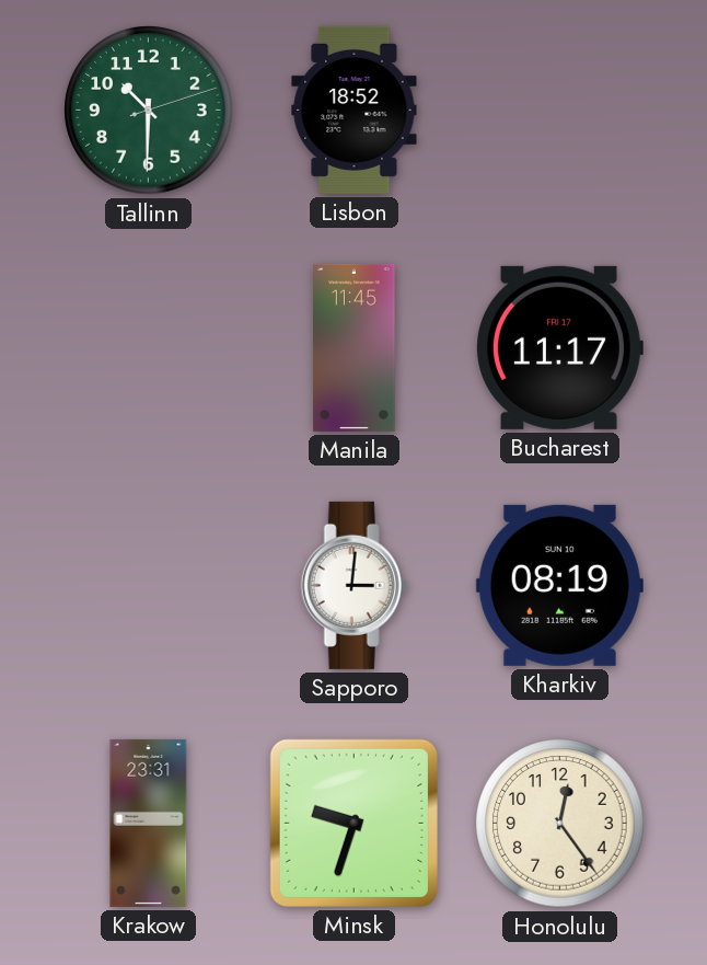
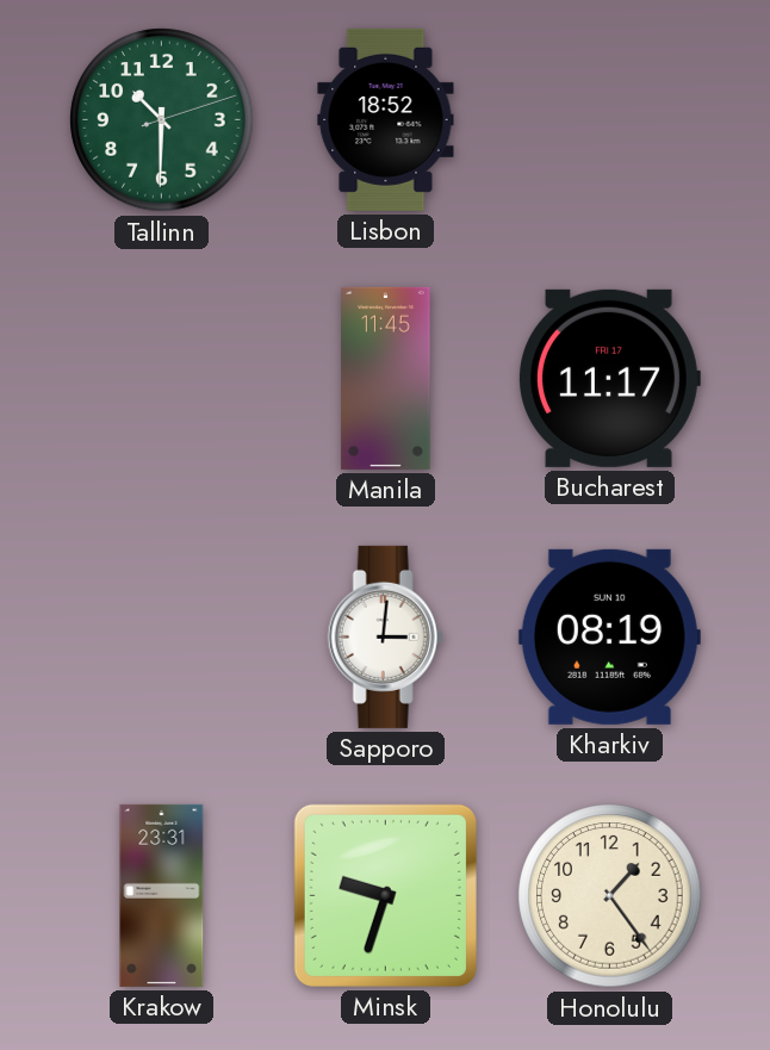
Honolulu: 12:24 -> 1:24
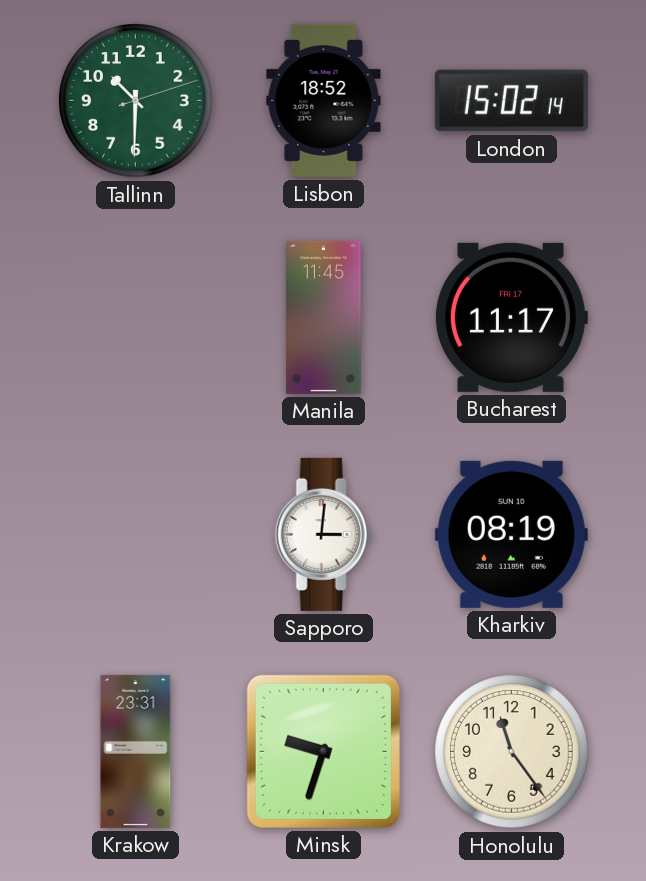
London: none -> 15:02
Honolulu: 1:24 -> 11:24
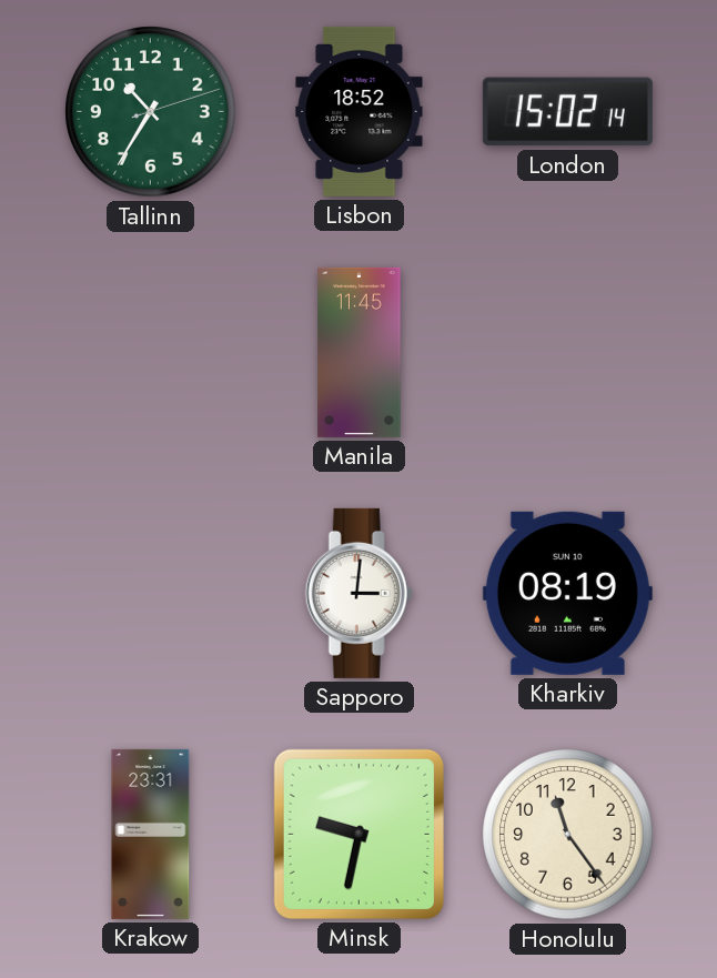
Tallinn: 10:30 -> 10:35
Bucharest: 11:17 -> none
Minsk: 9:33 -> 9:32
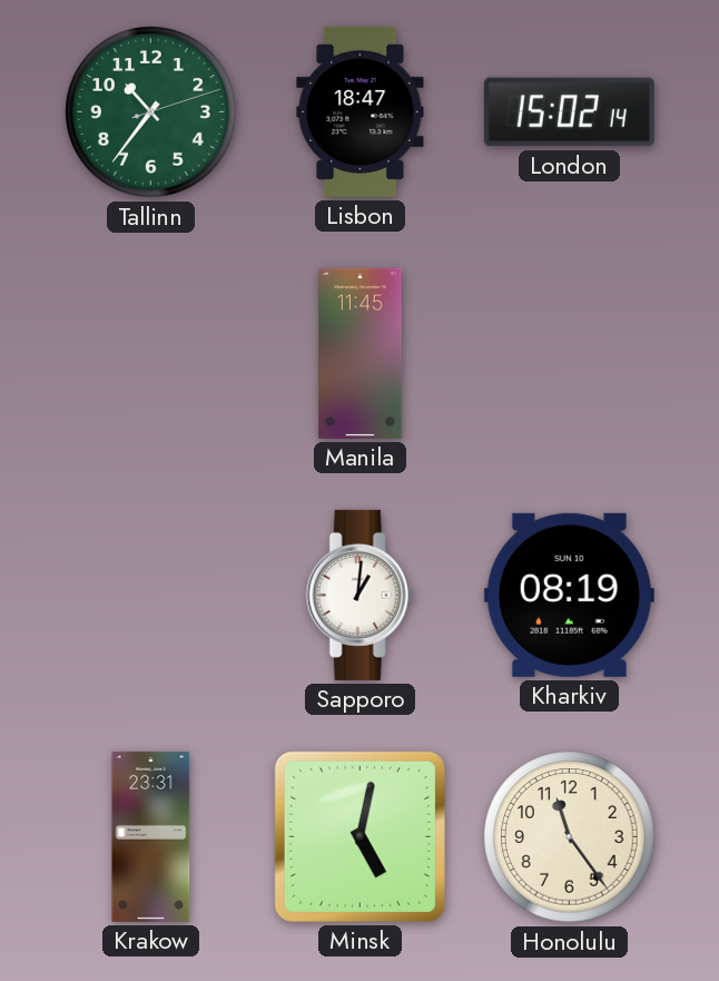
Tallinn: 10:35 -> 10:36
Lisbon: 18:52 -> 18:47
Sapporo: 3:01 -> 1:01
Minsk: 9:32 -> 5:02
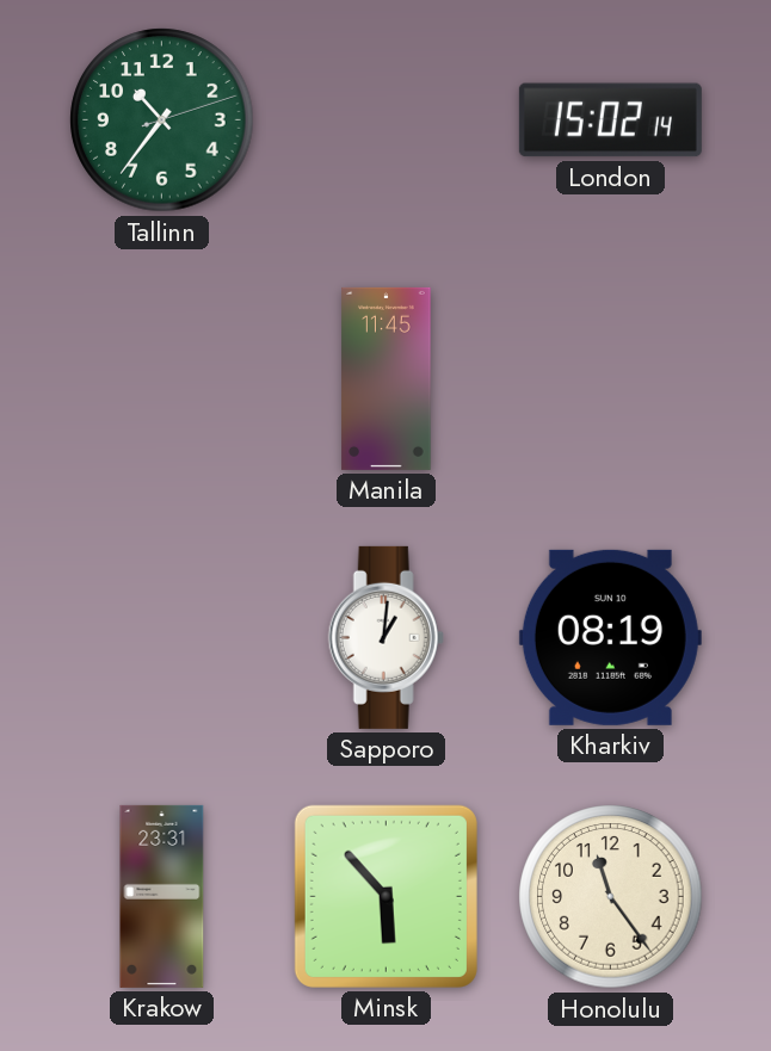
Lisbon: 18:47 -> none
Minsk: 5:02 -> 5:53
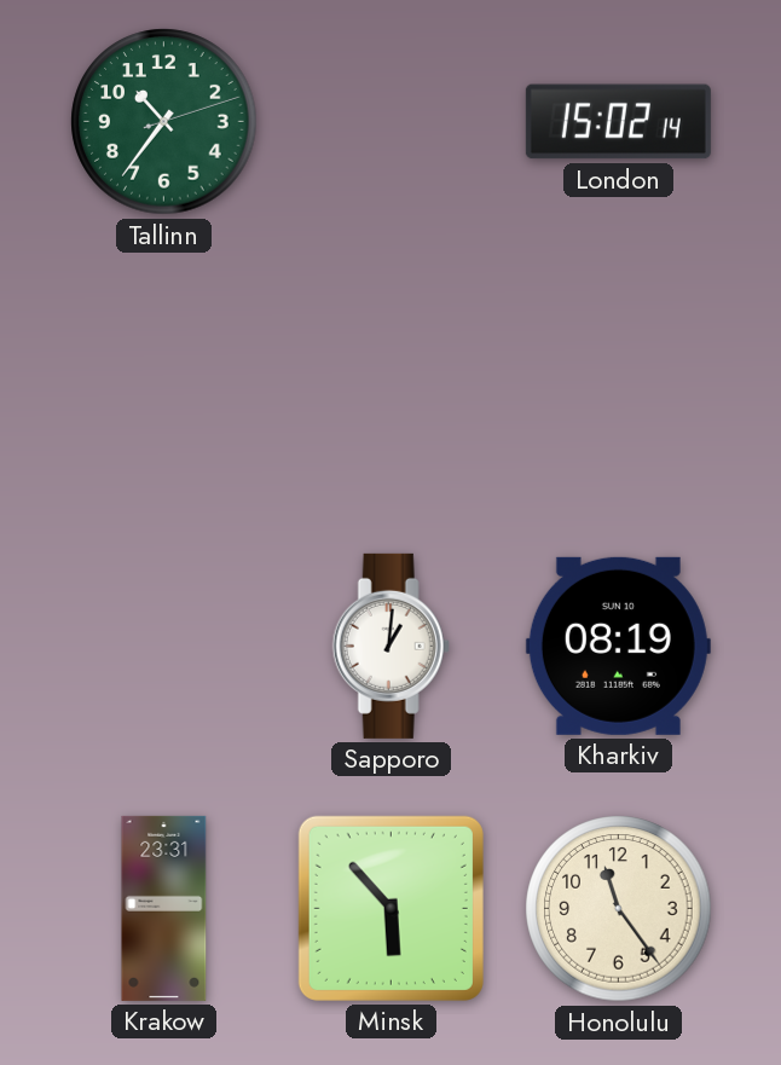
Manila: 11:45 -> none
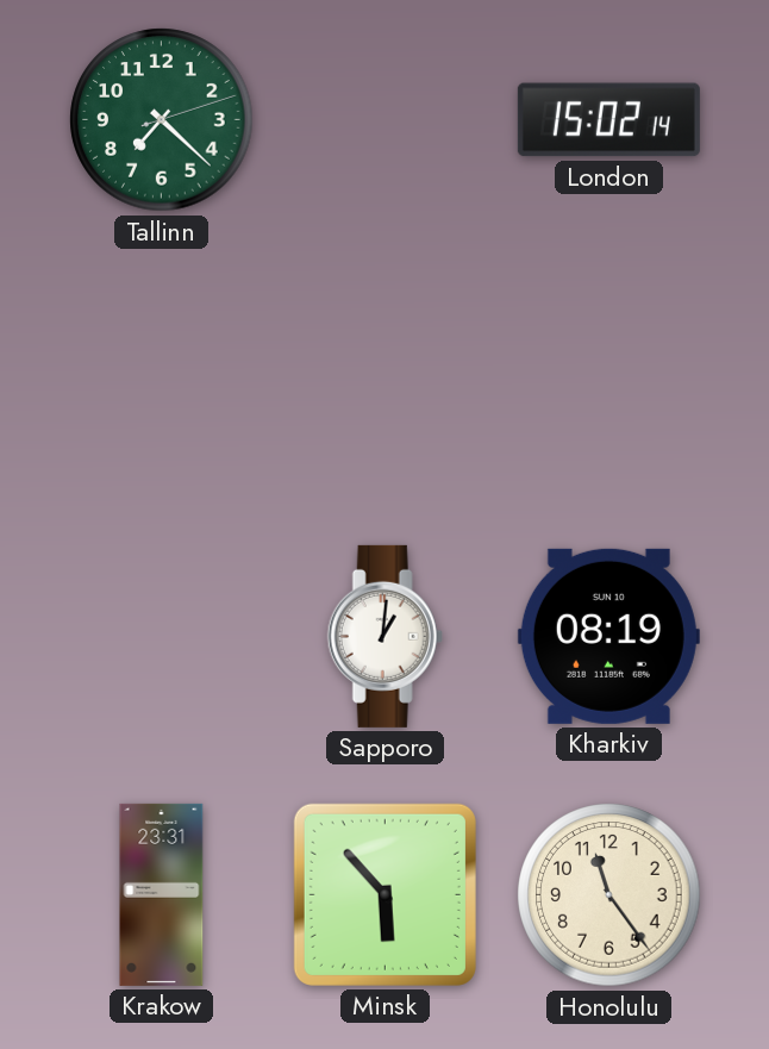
Tallinn: 10:36 -> 7:22
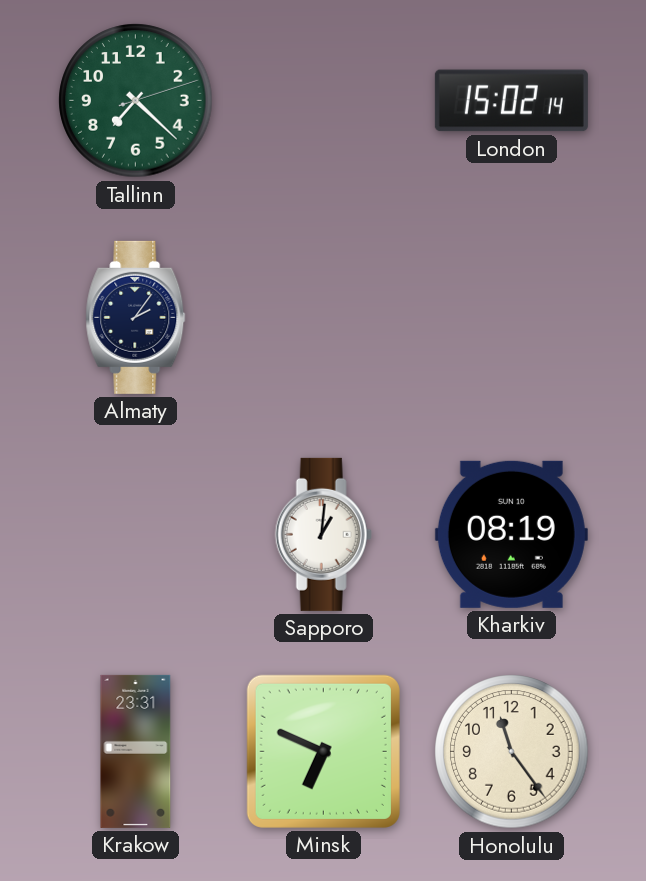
Almaty: none -> 2:06
Minsk: 5:53 -> 6:49
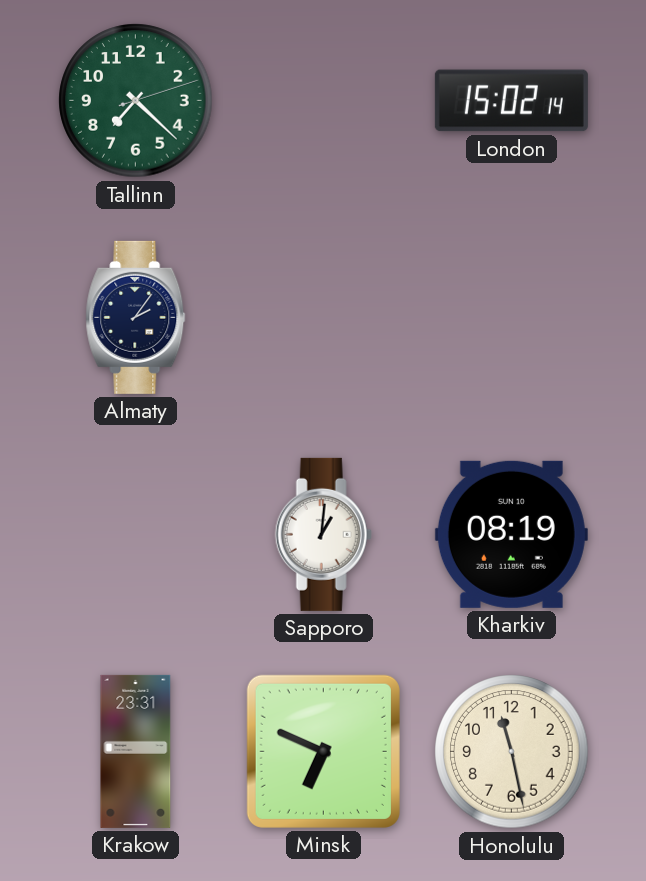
Honolulu: 11:24 -> 11:28
